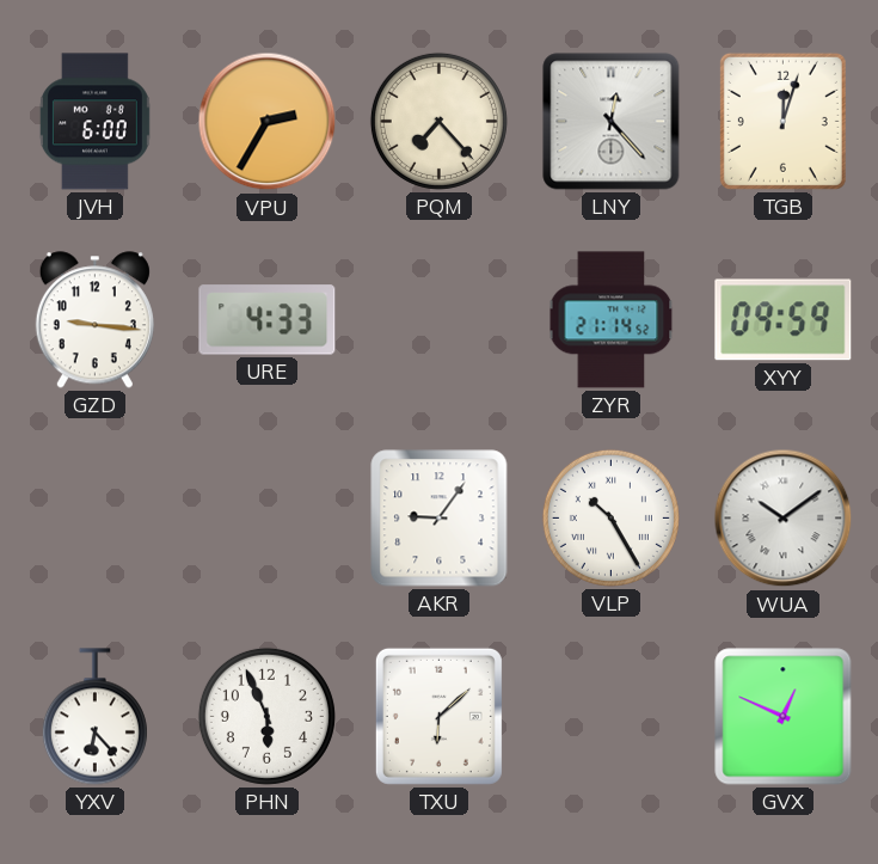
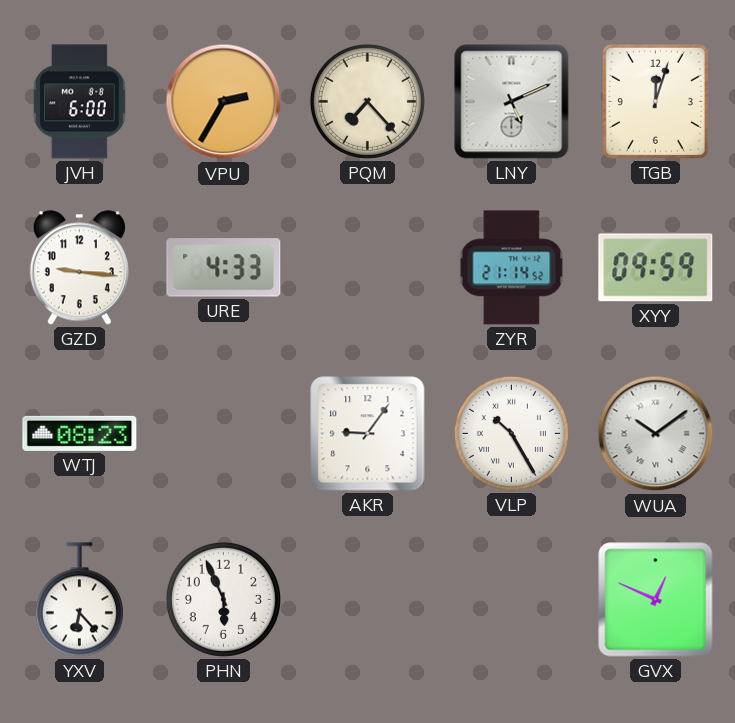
LNY: 12:23 -> 5:11
WTJ: none -> 08:23
TXU: 6:08 -> none
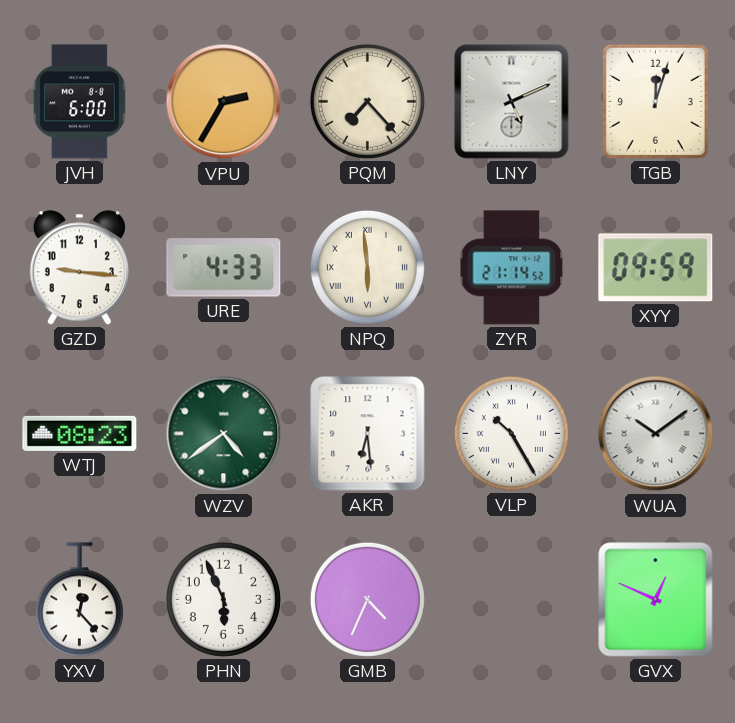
NPQ: none -> 5:59
WZV: none -> 4:39
AKR: 9:06 -> 6:29
YXV: 6:23 -> 12:23
GMB: none -> 4:34
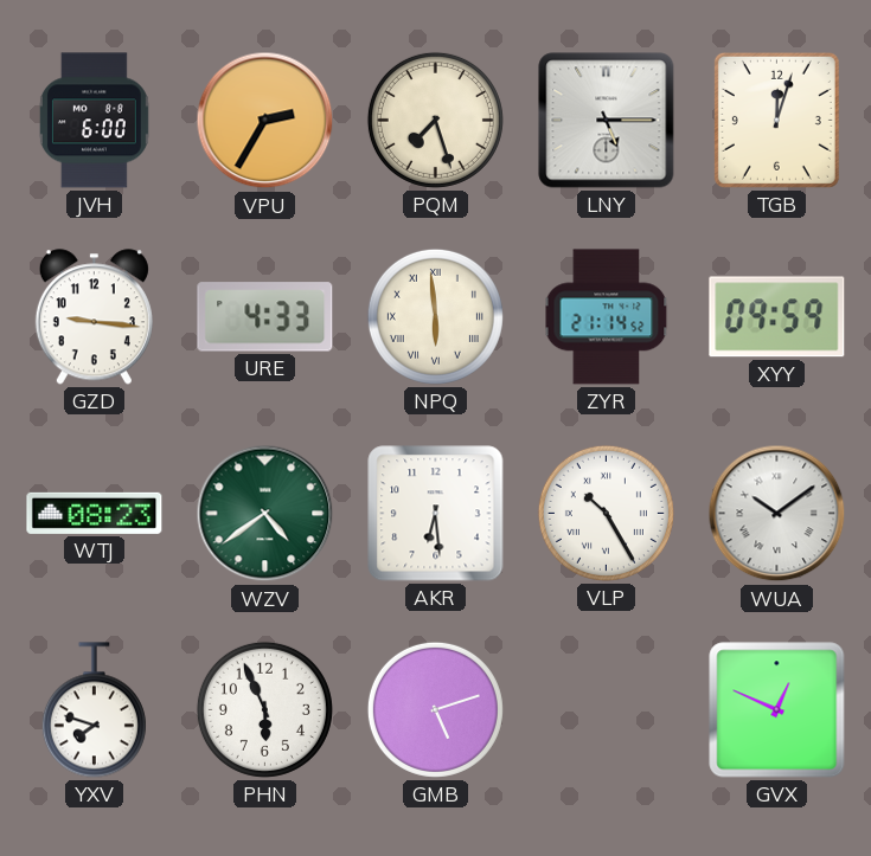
PQM: 7:23 -> 7:27
LNY: 5:11 -> 5:15
YXV: 12:23 -> 7:48
GMB: 4:34 -> 5:12
